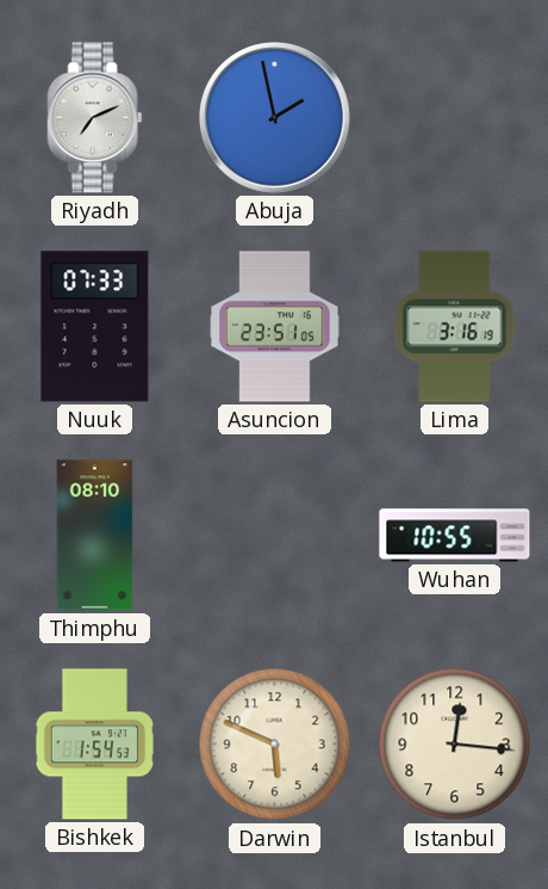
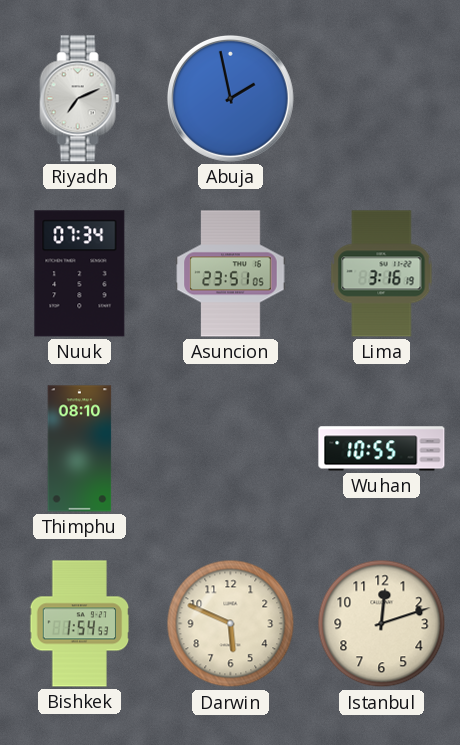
Nuuk: 07:33 -> 07:34
Istanbul: 12:16 -> 12:12
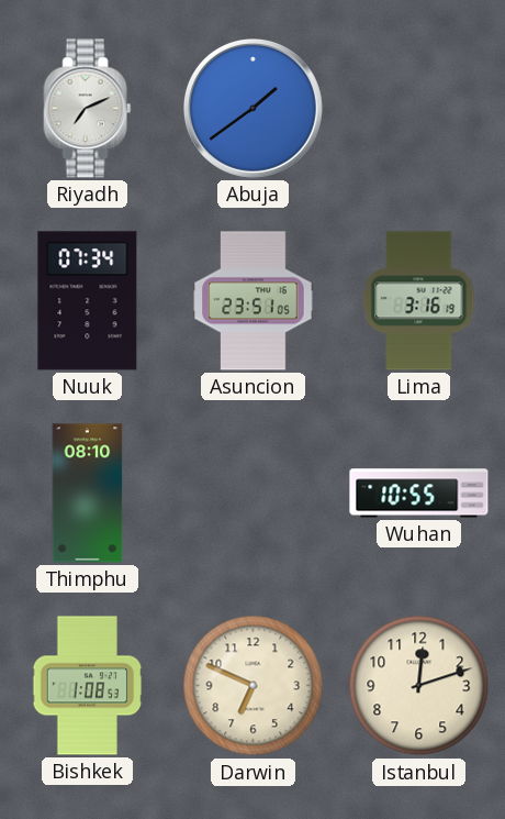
Abuja: 1:58 -> 1:39
Bishkek: 1:54 -> 1:08
Darwin: 5:49 -> 6:49
